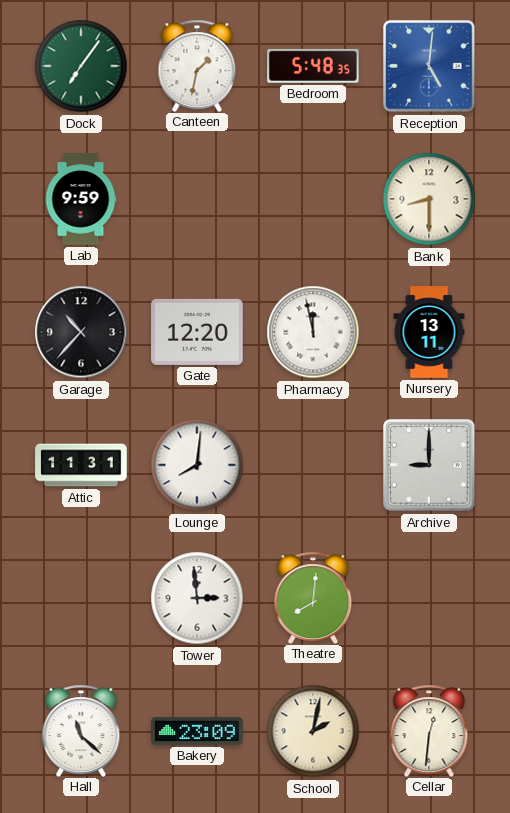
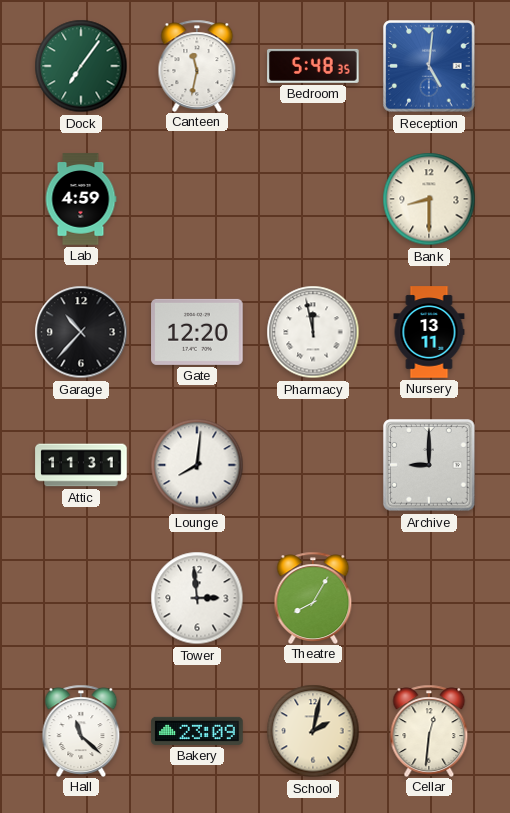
Canteen: 1:32 -> 11:32
Lab: 9:59 -> 4:59
Theatre: 8:01 -> 8:05
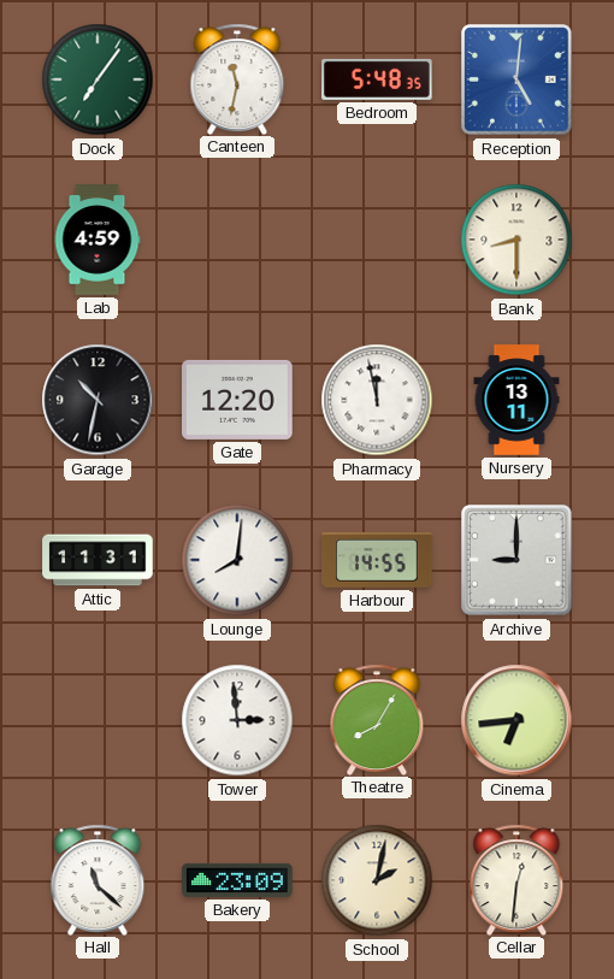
Garage: 10:37 -> 10:32
Harbour: none -> 14:55
Cinema: none -> 6:44
